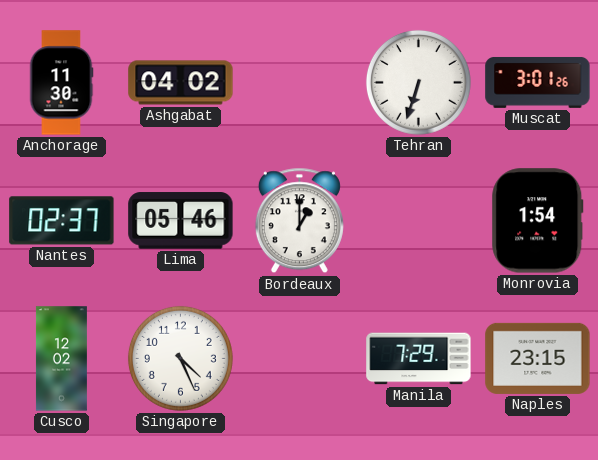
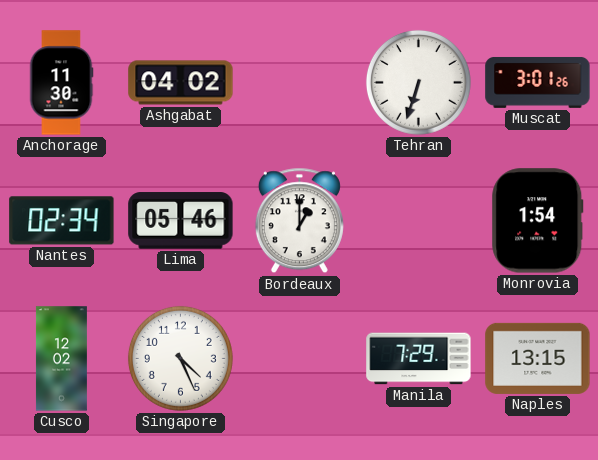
Nantes: 02:37 -> 02:34
Naples: 23:15 -> 13:15
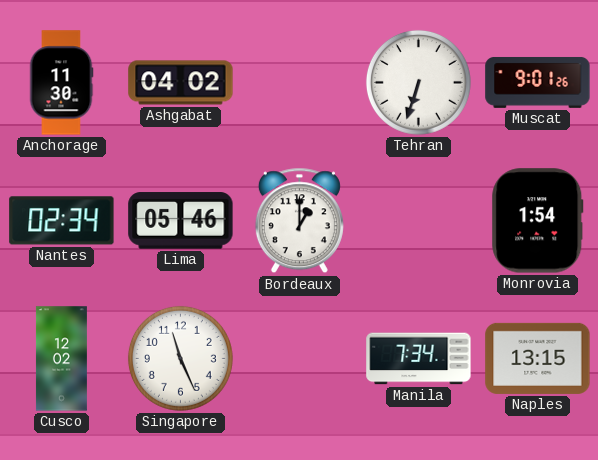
Muscat: 3:01 -> 9:01
Singapore: 4:26 -> 11:26
Manila: 7:29 -> 7:34
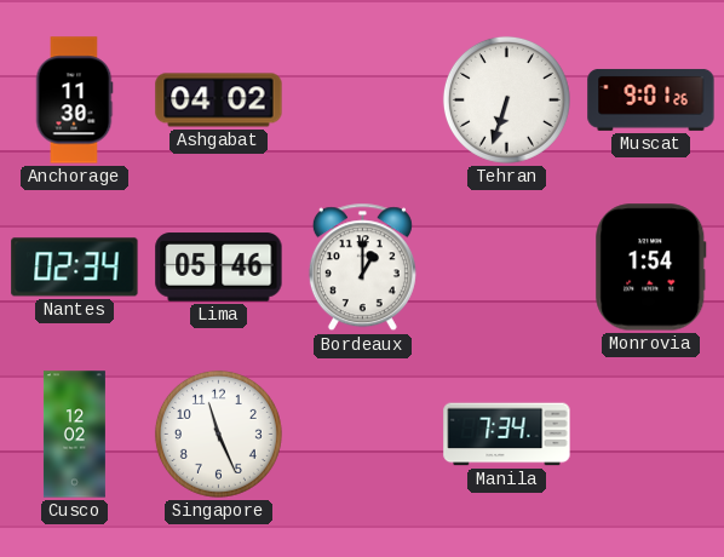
Naples: 13:15 -> none
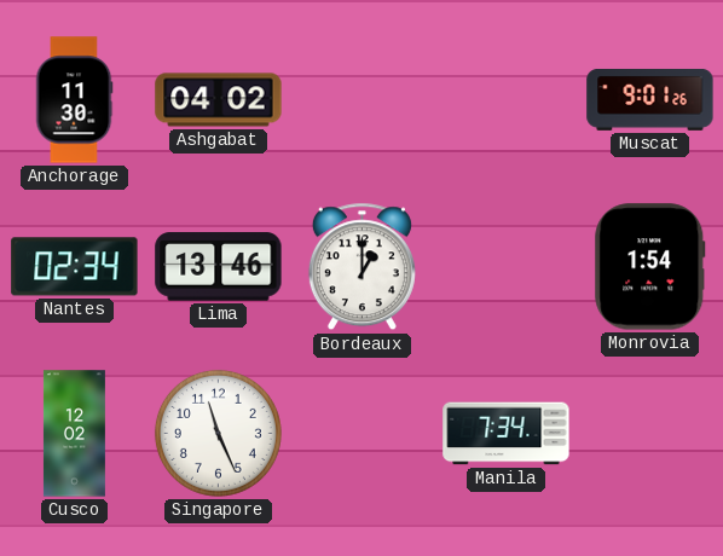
Tehran: 6:33 -> none
Lima: 05:46 -> 13:46
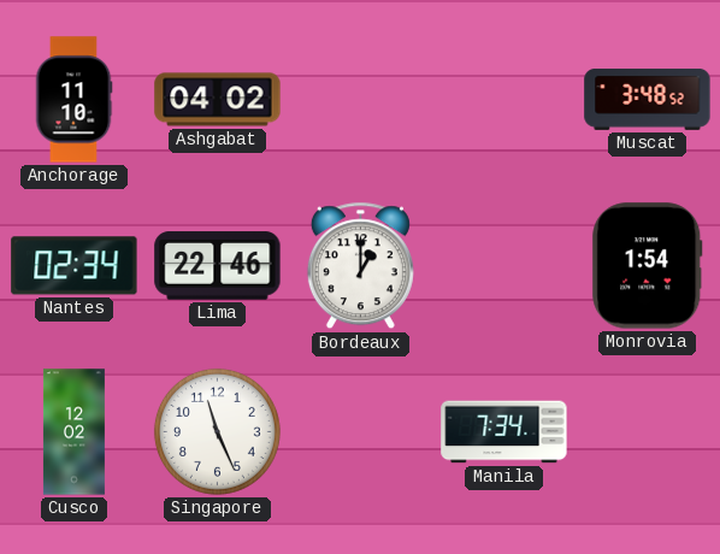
Anchorage: 11:30 -> 11:10
Muscat: 9:01 -> 3:48
Lima: 13:46 -> 22:46
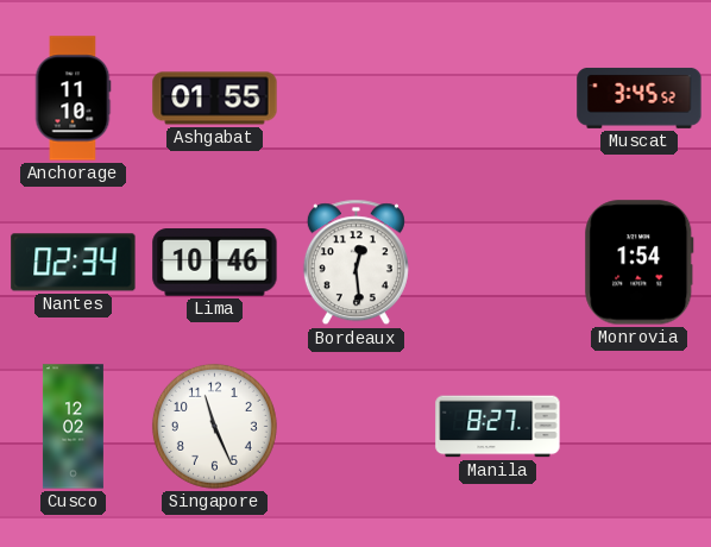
Ashgabat: 04:02 -> 01:55
Muscat: 3:48 -> 3:45
Lima: 22:46 -> 10:46
Bordeaux: 1:00 -> 12:29
Manila: 7:34 -> 8:27
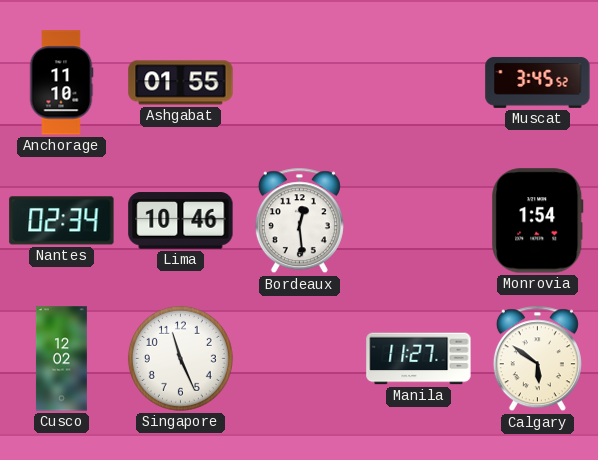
Manila: 8:27 -> 11:27
Calgary: none -> 5:51
